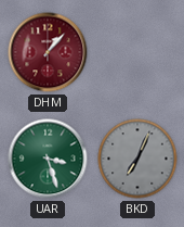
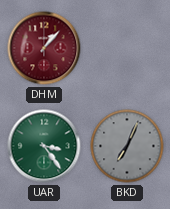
UAR: 3:27 -> 3:24
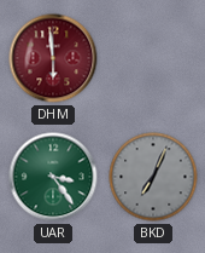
DHM: 1:07 -> 5:59
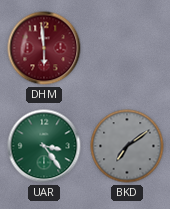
BKD: 7:04 -> 7:09
